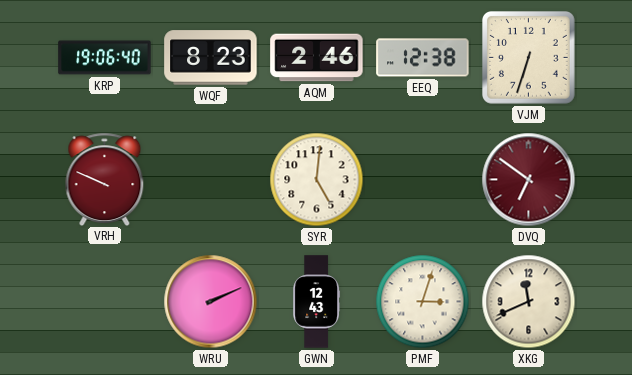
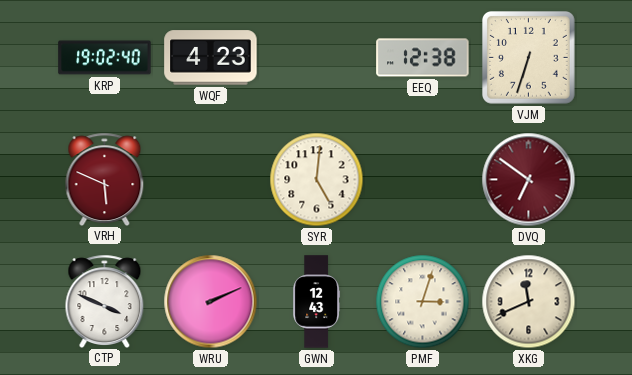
KRP: 19:06 -> 19:02
WQF: 8:23 -> 4:23
AQM: 2:46 -> none
VRH: 9:49 -> 5:49
CTP: none -> 3:49
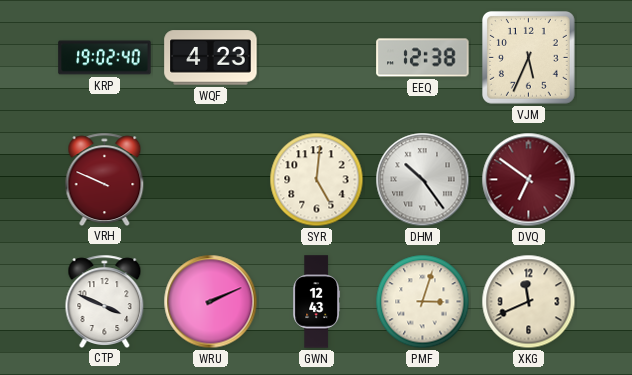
VJM: 6:33 -> 5:34
VRH: 5:49 -> 9:49
DHM: none -> 10:24
